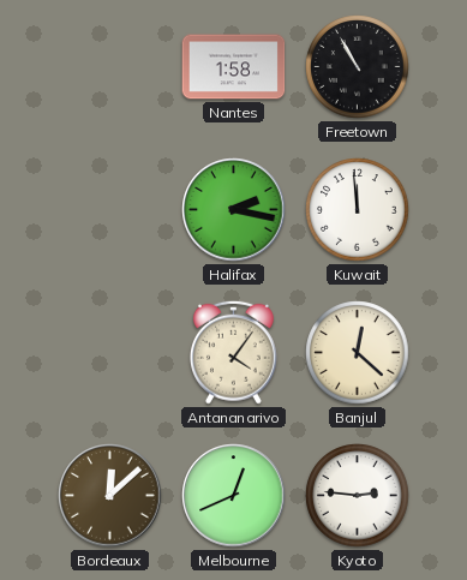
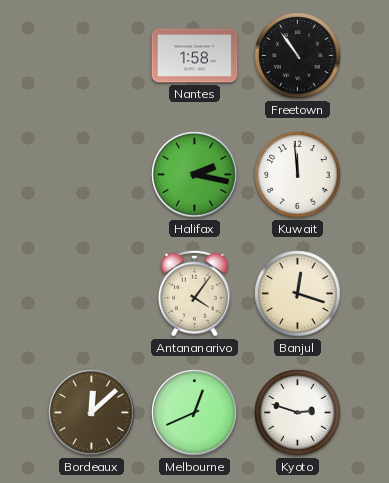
Freetown: 10:55 -> 10:54
Banjul: 12:22 -> 12:18
Kyoto: 2:46 -> 2:48
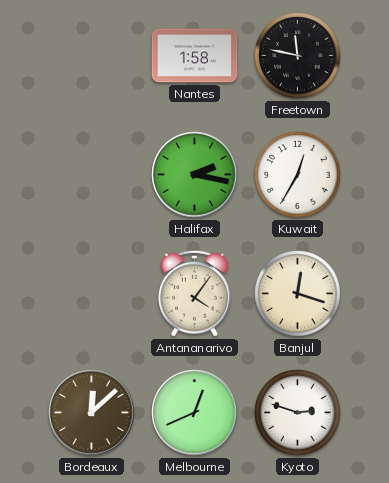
Freetown: 10:54 -> 11:47
Kuwait: 11:59 -> 12:35
